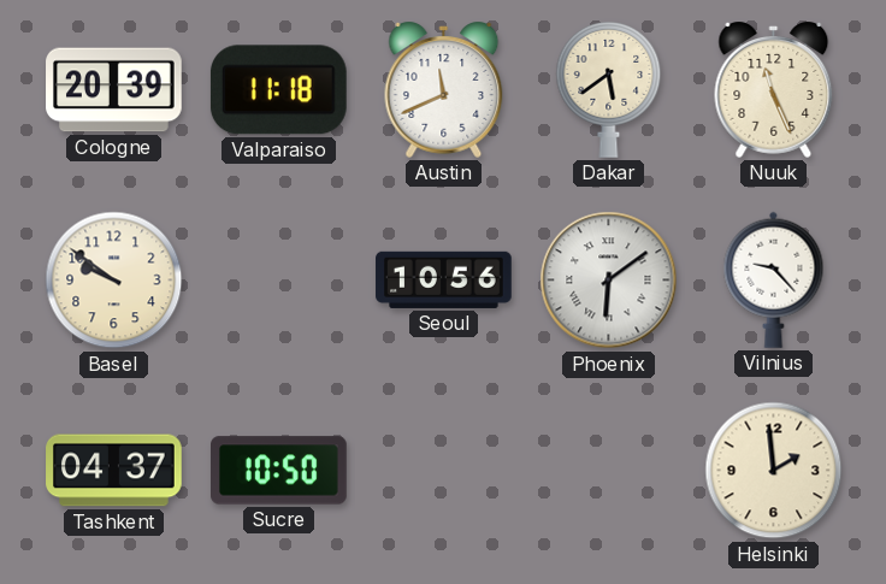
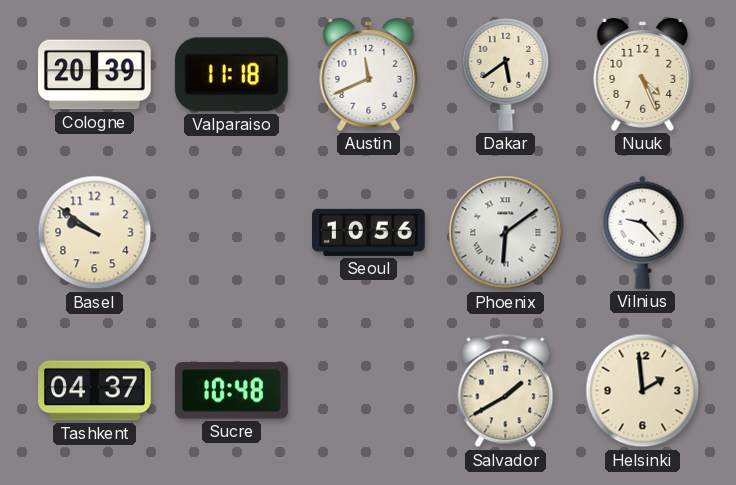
Nuuk: 11:26 -> 4:26
Sucre: 10:50 -> 10:48
Salvador: none -> 1:40
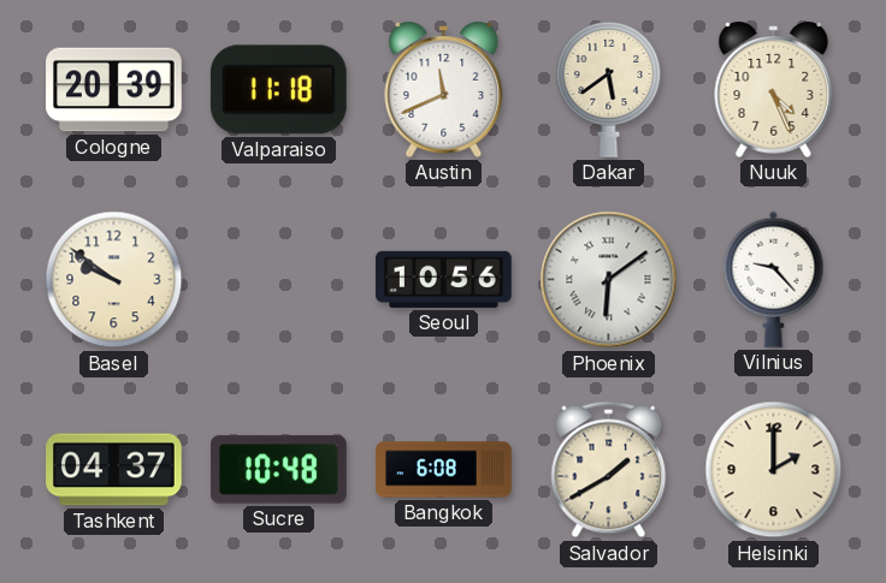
Bangkok: none -> 6:08
Helsinki: 1:59 -> 2:00
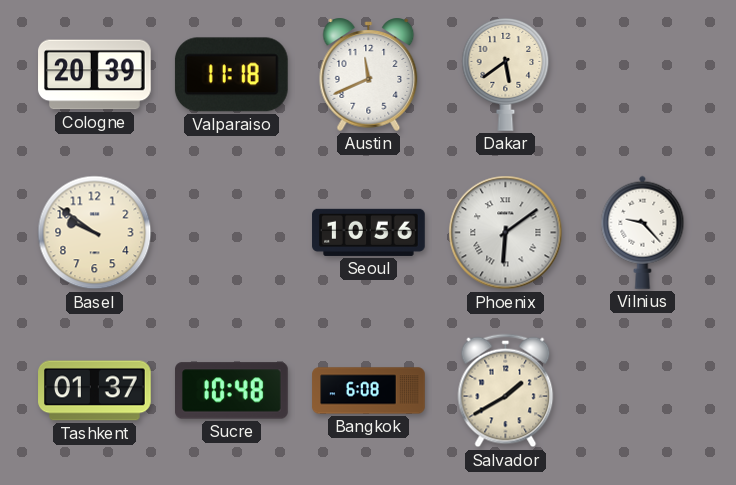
Nuuk: 4:26 -> none
Tashkent: 04:37 -> 01:37
Helsinki: 2:00 -> none
